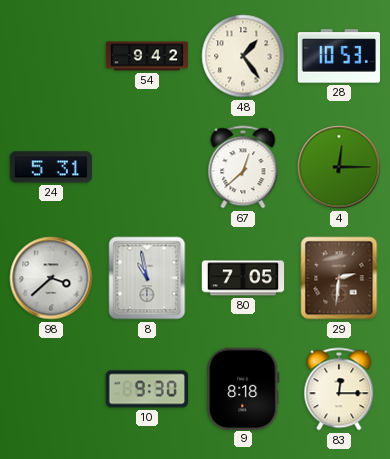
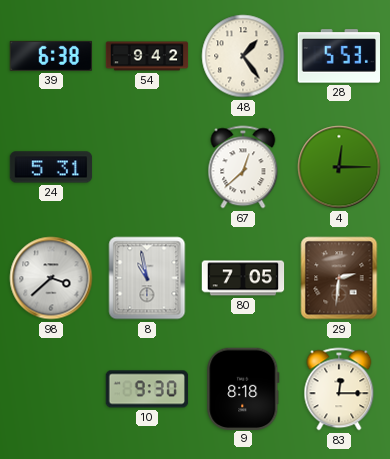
39: none -> 6:38
28: 10:53 -> 5:53
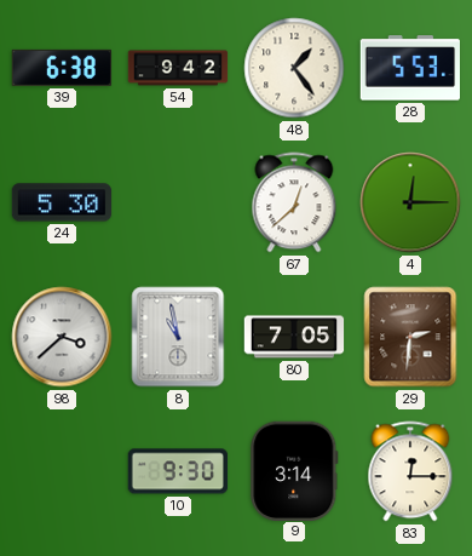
24: 5:31 -> 5:30
9: 8:18 -> 3:14
